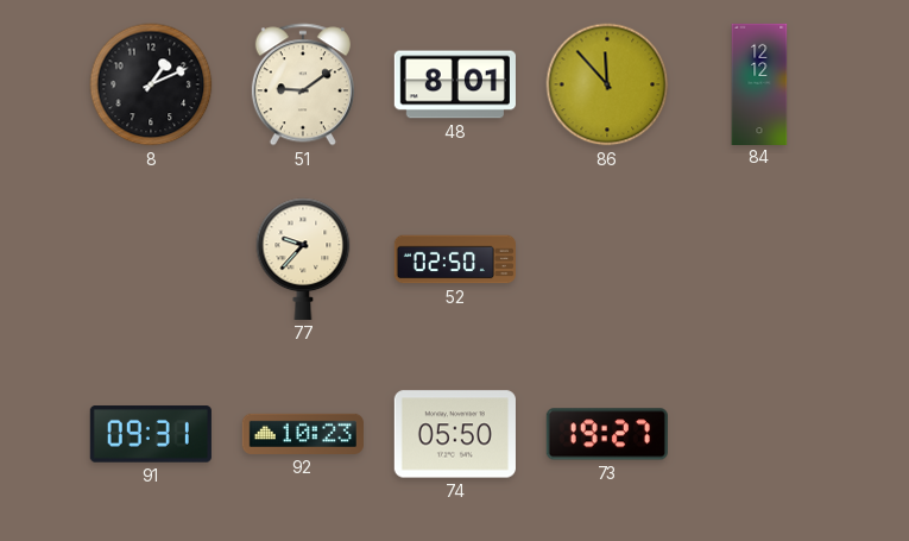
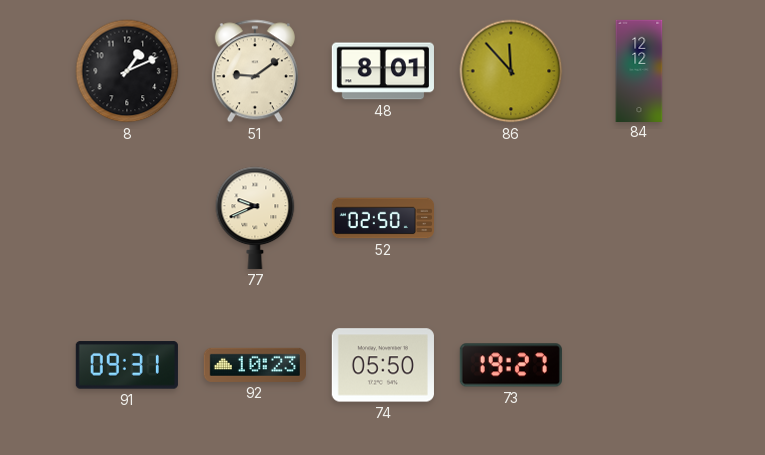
77: 9:37 -> 9:41
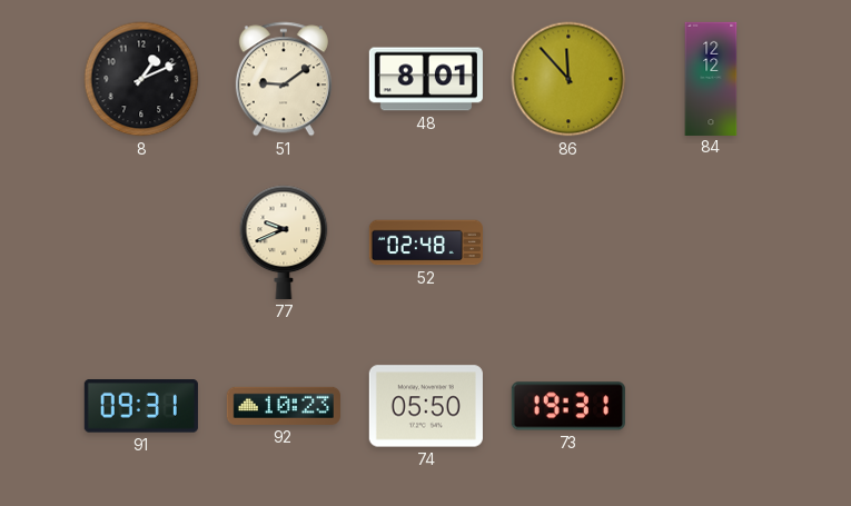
52: 02:50 -> 02:48
73: 19:27 -> 19:31
